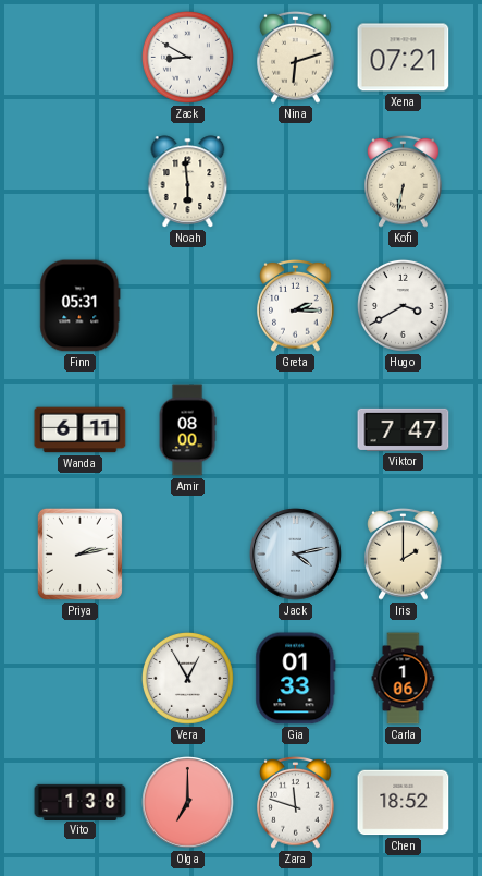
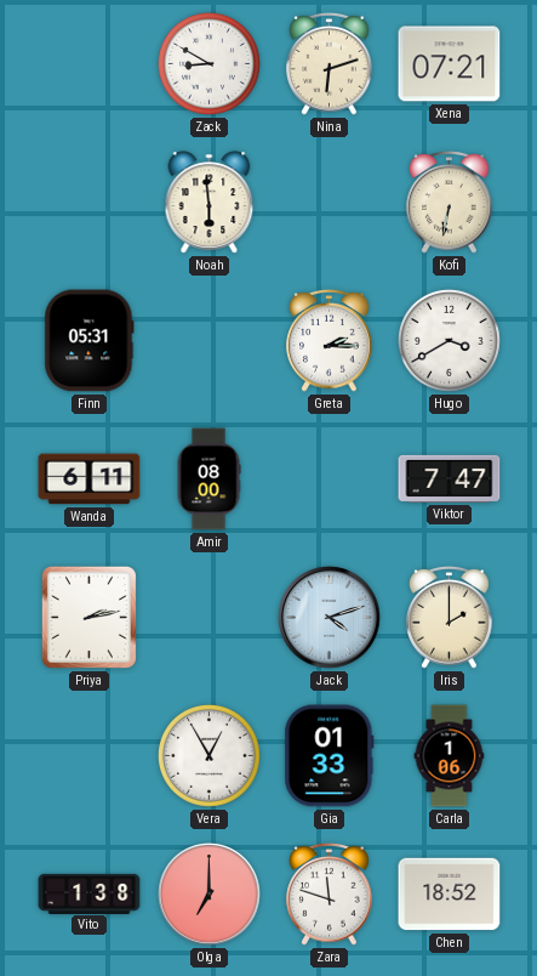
Jack: 4:13 -> 4:12
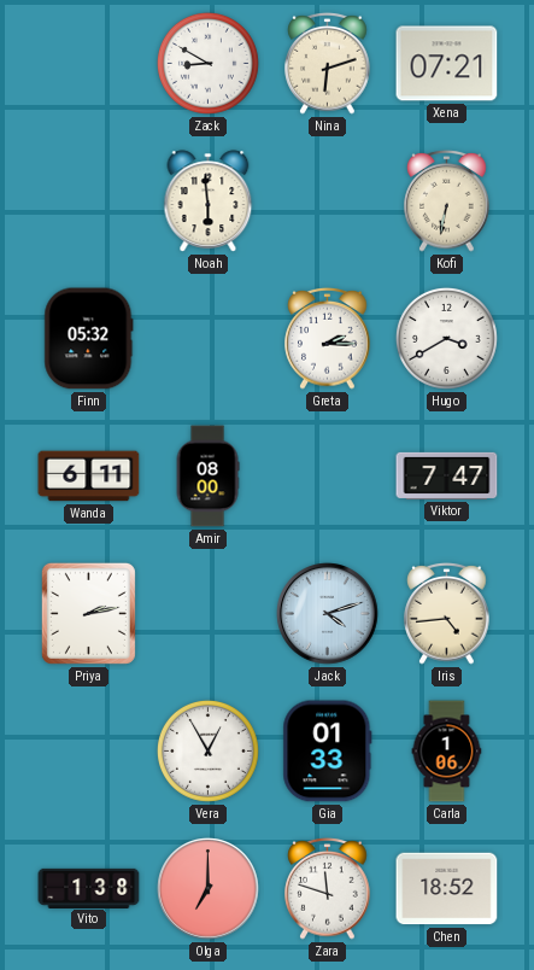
Finn: 05:31 -> 05:32
Iris: 2:00 -> 4:44
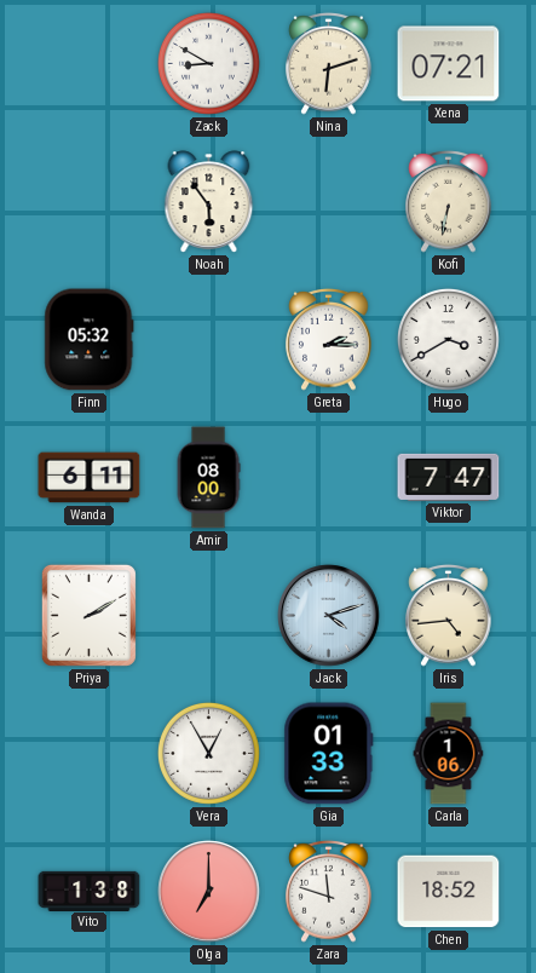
Noah: 5:59 -> 5:54
Priya: 2:13 -> 2:10
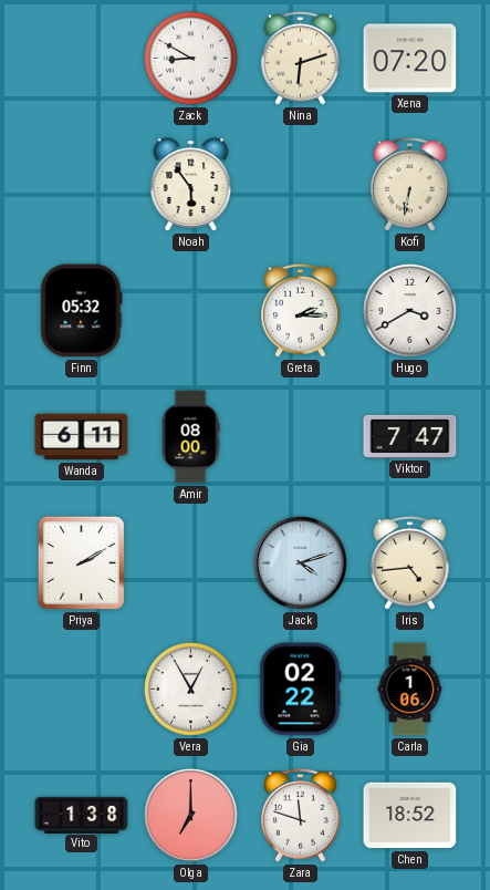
Xena: 07:21 -> 07:20
Gia: 01:33 -> 02:22
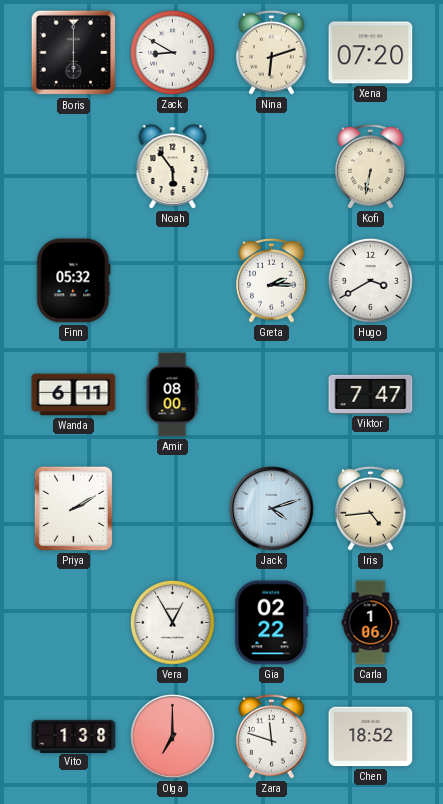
Boris: none -> 6:00
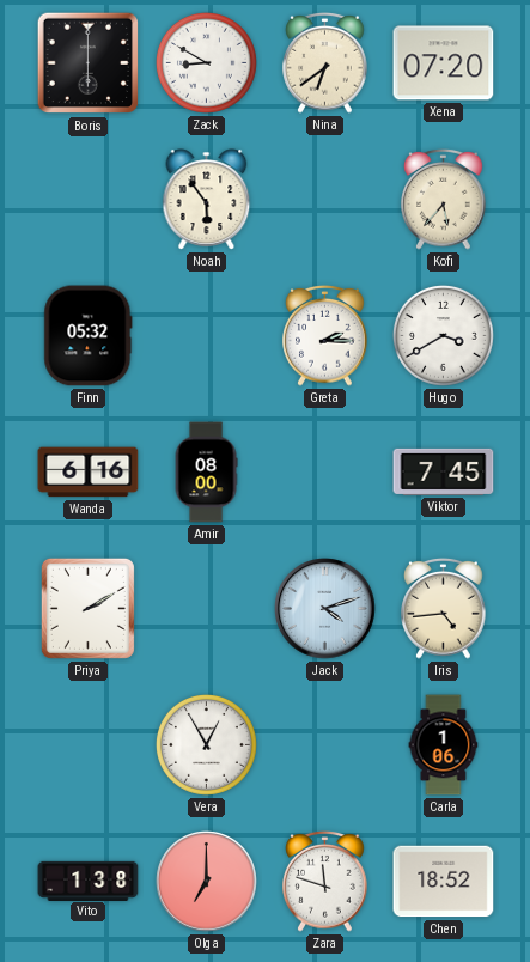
Nina: 6:12 -> 6:39
Kofi: 6:32 -> 5:37
Wanda: 6:11 -> 6:16
Viktor: 7:47 -> 7:45
Gia: 02:22 -> none
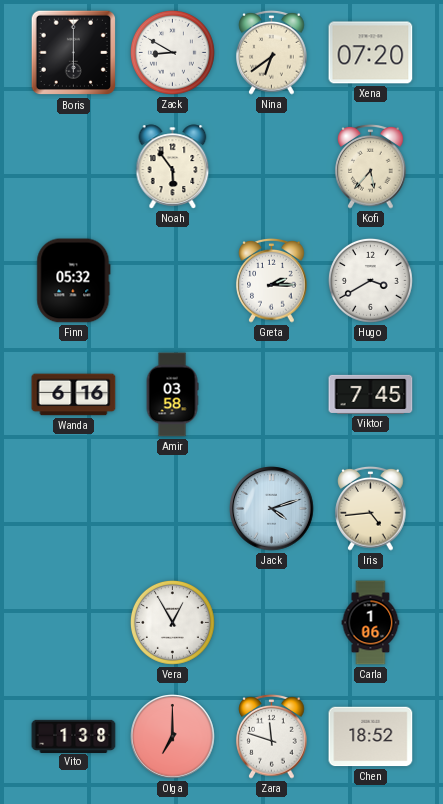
Amir: 08:00 -> 03:58
Priya: 2:10 -> none
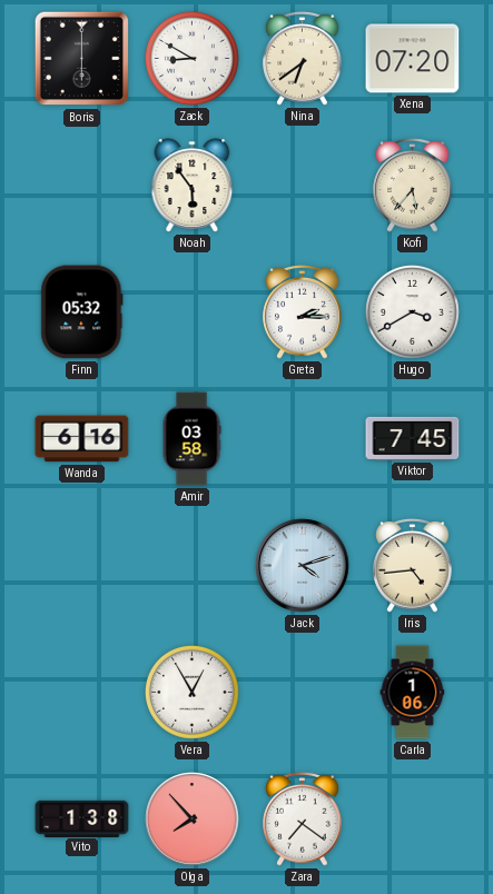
Olga: 7:00 -> 7:53
Zara: 11:48 -> 7:21
Chen: 18:52 -> none
